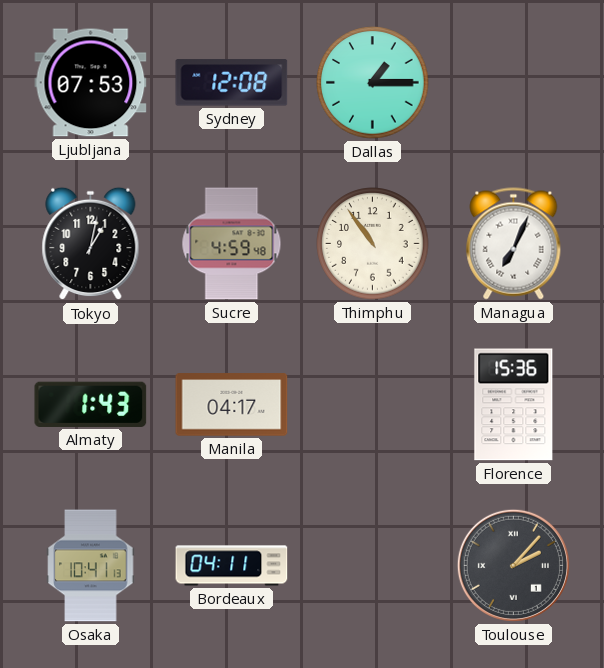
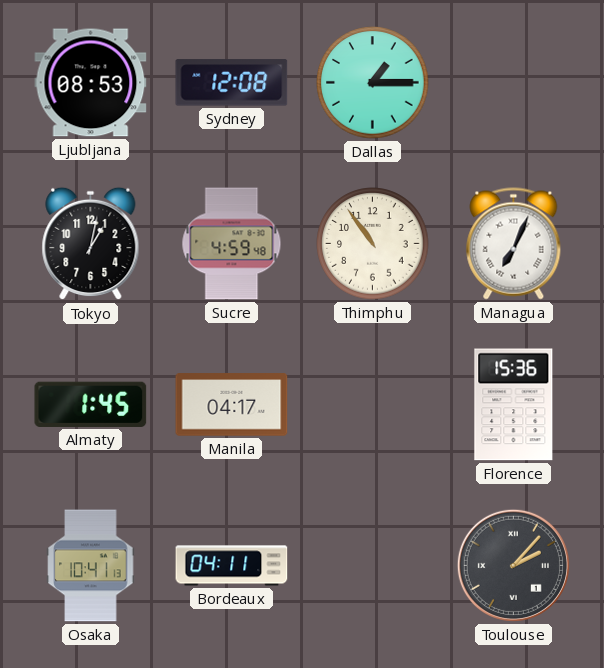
Ljubljana: 07:53 -> 08:53
Almaty: 1:43 -> 1:45
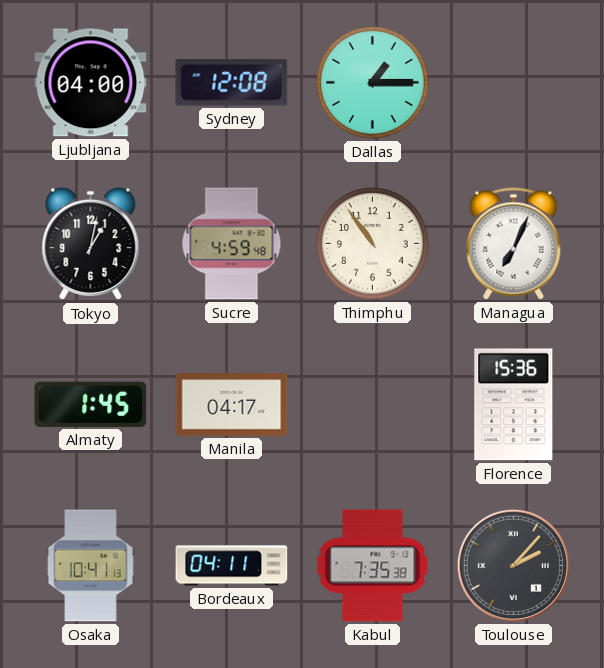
Ljubljana: 08:53 -> 04:00
Kabul: none -> 7:35
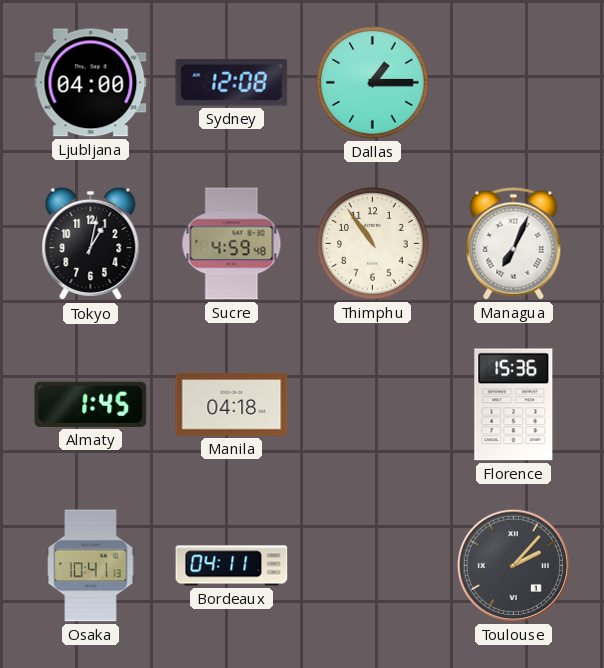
Manila: 04:17 -> 04:18
Kabul: 7:35 -> none
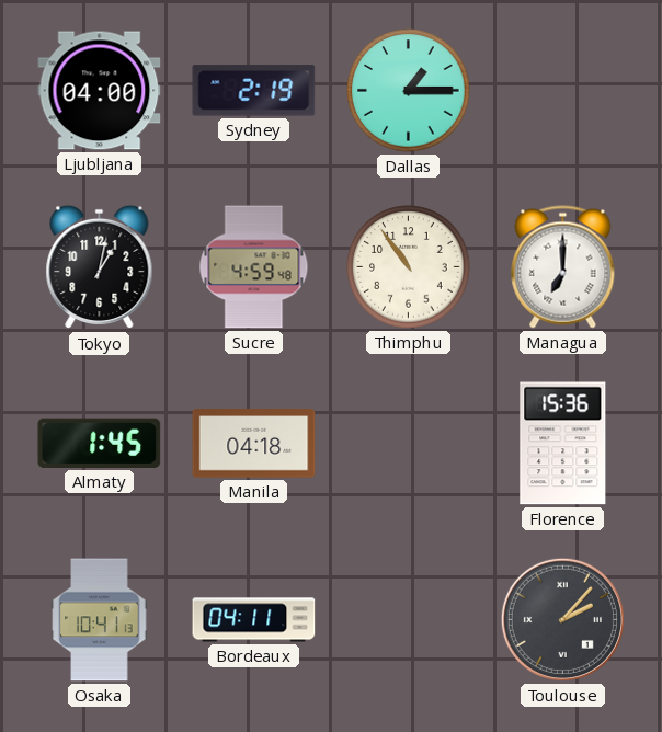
Sydney: 12:08 -> 2:19
Managua: 7:04 -> 7:00
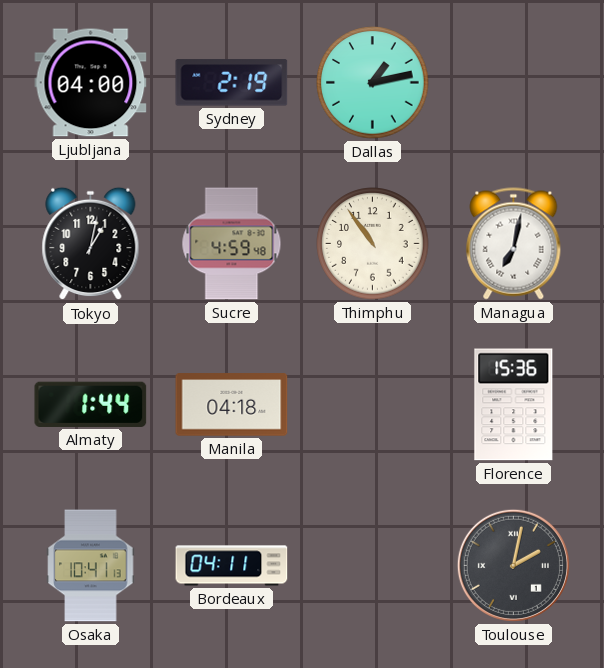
Dallas: 1:15 -> 1:13
Managua: 7:00 -> 7:02
Almaty: 1:45 -> 1:44
Toulouse: 2:07 -> 2:02
